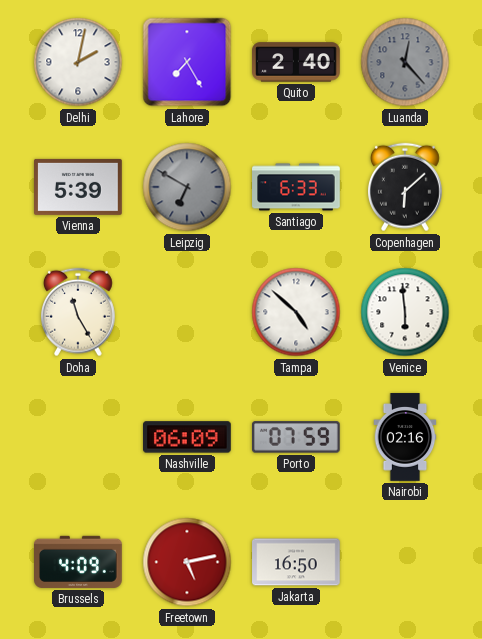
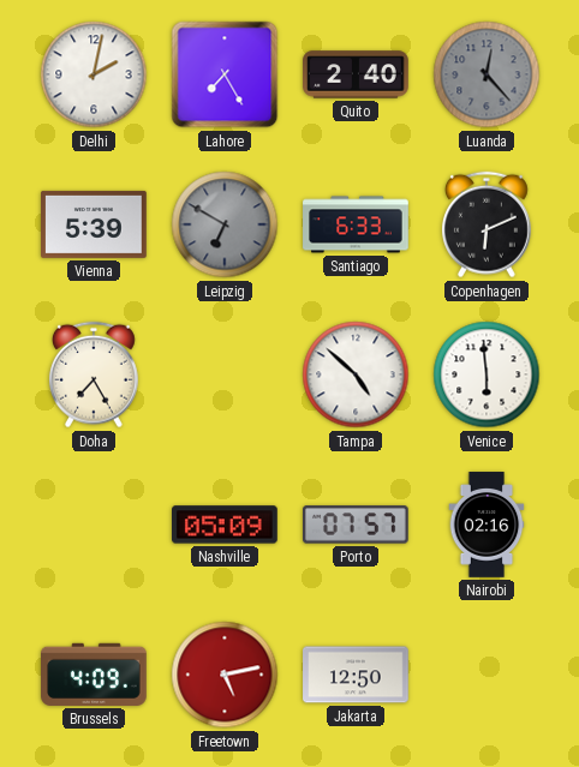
Copenhagen: 6:08 -> 6:11
Doha: 11:25 -> 7:25
Nashville: 06:09 -> 05:09
Porto: 07:59 -> 07:57
Jakarta: 16:50 -> 12:50
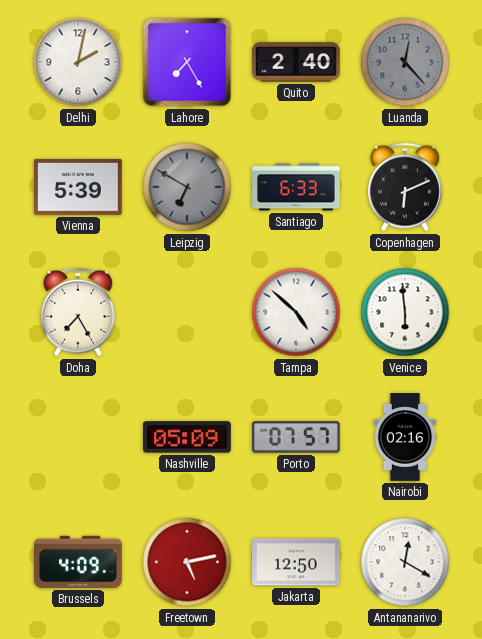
Antananarivo: none -> 12:20
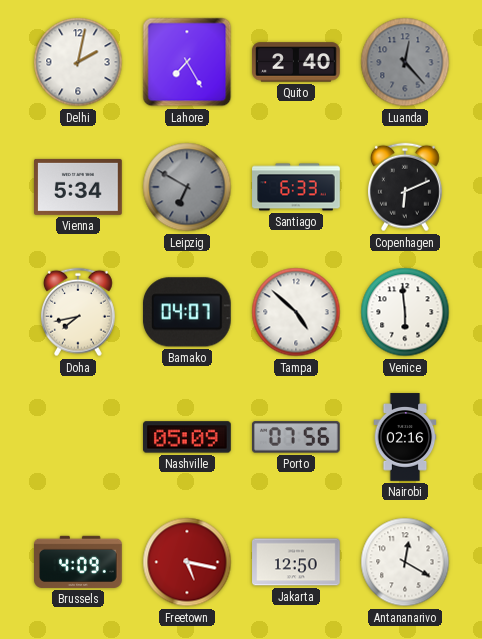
Vienna: 5:39 -> 5:34
Doha: 7:25 -> 7:43
Bamako: none -> 04:07
Porto: 07:57 -> 07:56
Freetown: 5:13 -> 5:17
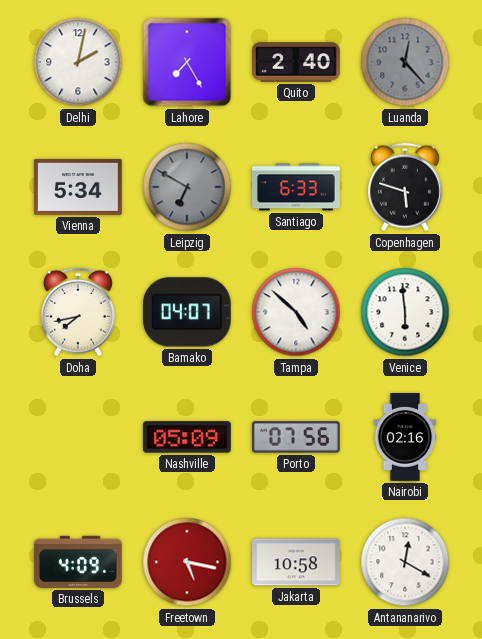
Copenhagen: 6:11 -> 5:48
Jakarta: 12:50 -> 10:58
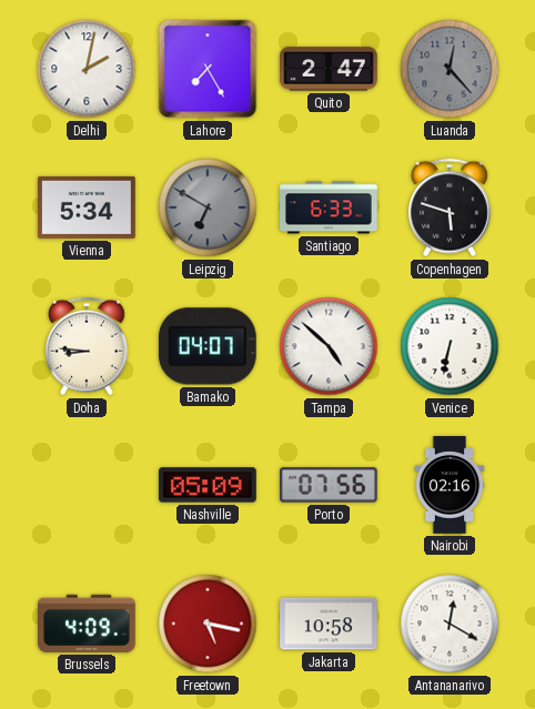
Quito: 2:40 -> 2:47
Doha: 7:43 -> 8:46
Venice: 5:59 -> 6:32
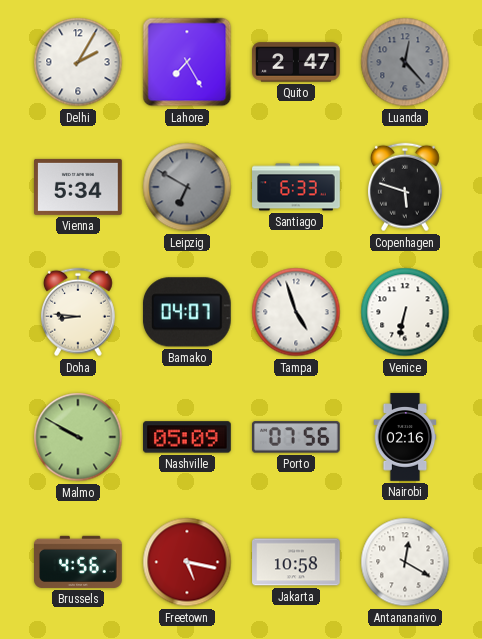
Delhi: 2:02 -> 2:05
Tampa: 4:52 -> 4:57
Malmo: none -> 9:50
Brussels: 4:09 -> 4:56
